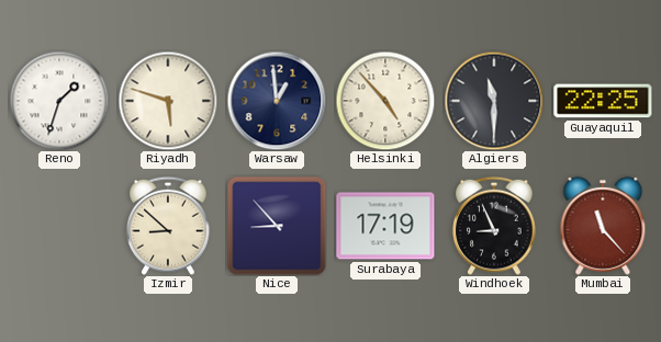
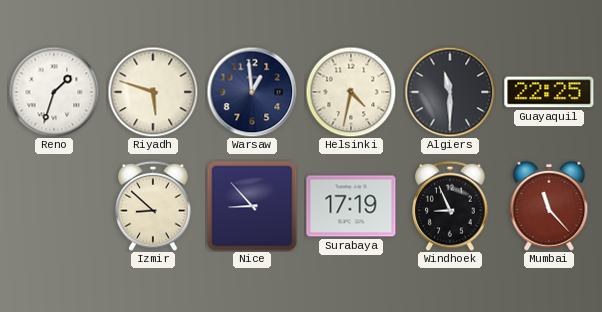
Helsinki: 4:53 -> 4:32
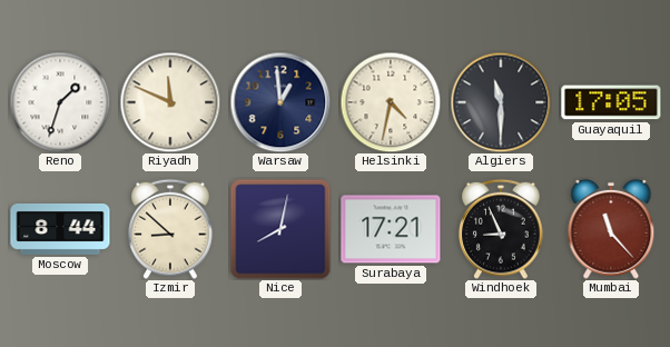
Riyadh: 5:48 -> 11:49
Guayaquil: 22:25 -> 17:05
Moscow: none -> 8:44
Nice: 8:53 -> 8:02
Surabaya: 17:19 -> 17:21
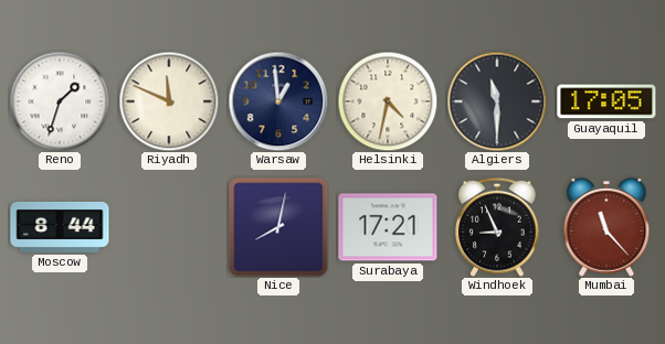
Izmir: 8:52 -> none
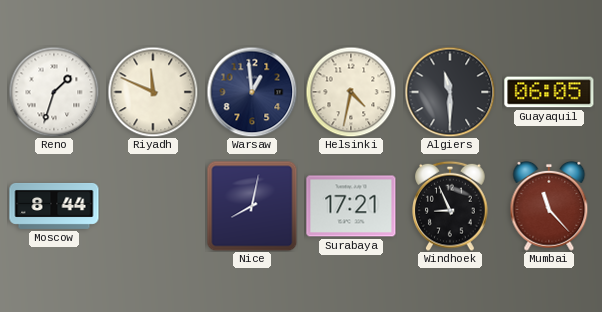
Guayaquil: 17:05 -> 06:05
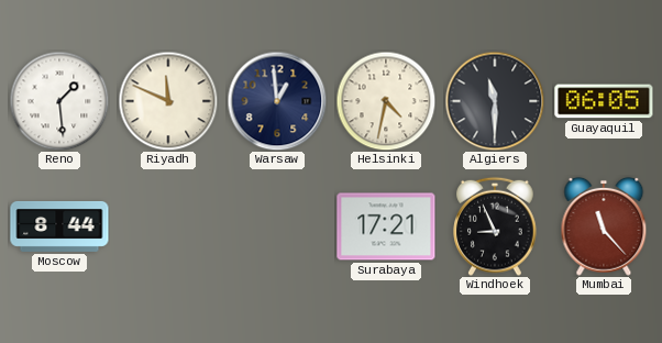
Reno: 1:33 -> 1:29
Nice: 8:02 -> none
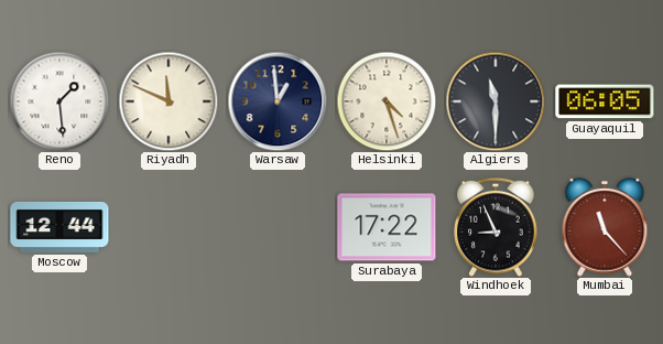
Helsinki: 4:32 -> 4:27
Moscow: 8:44 -> 12:44
Surabaya: 17:21 -> 17:22
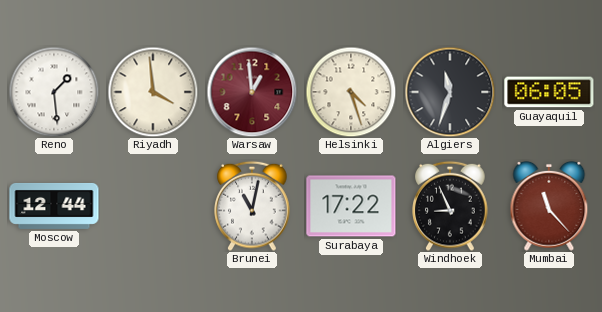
Riyadh: 11:49 -> 3:59
Warsaw dial: navy -> burgundy
Algiers: 11:30 -> 11:33
Brunei: none -> 11:02
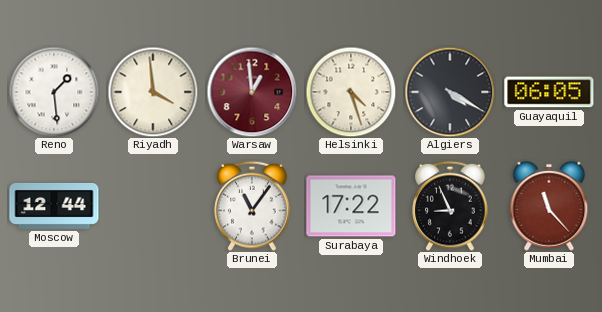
Algiers: 11:33 -> 4:20
Brunei: 11:02 -> 11:06
